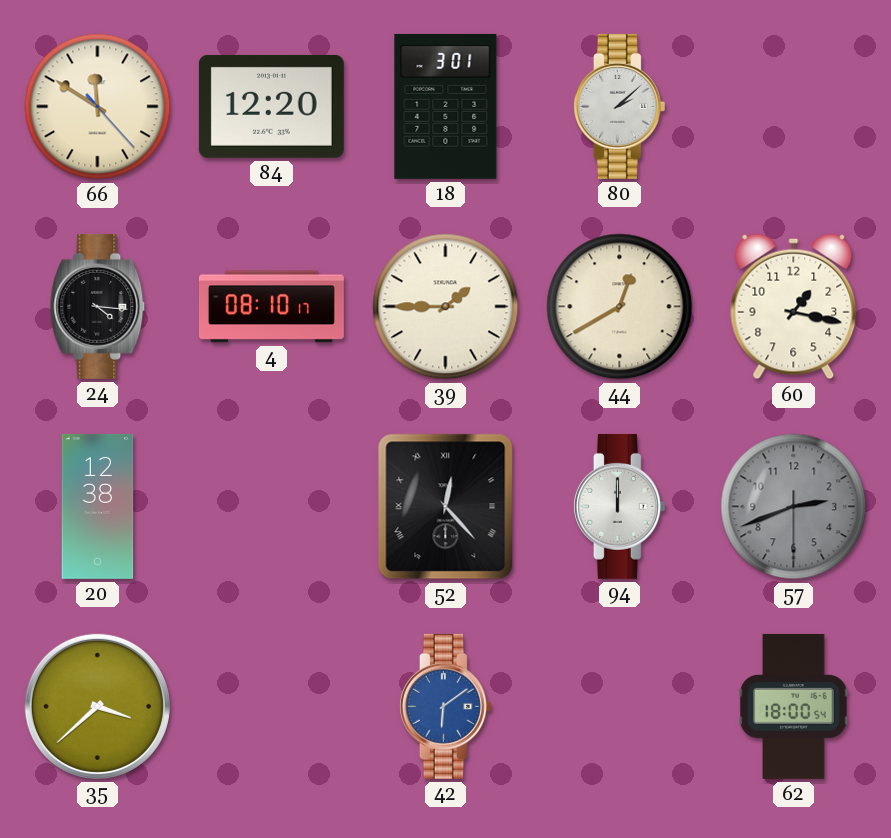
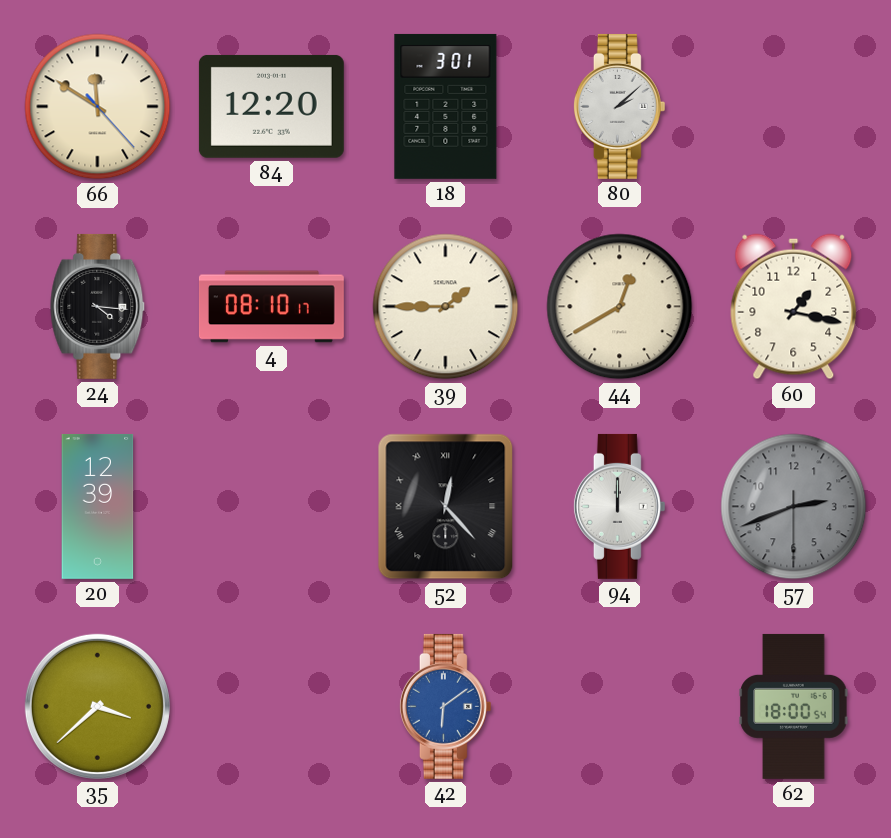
20: 12:38 -> 12:39
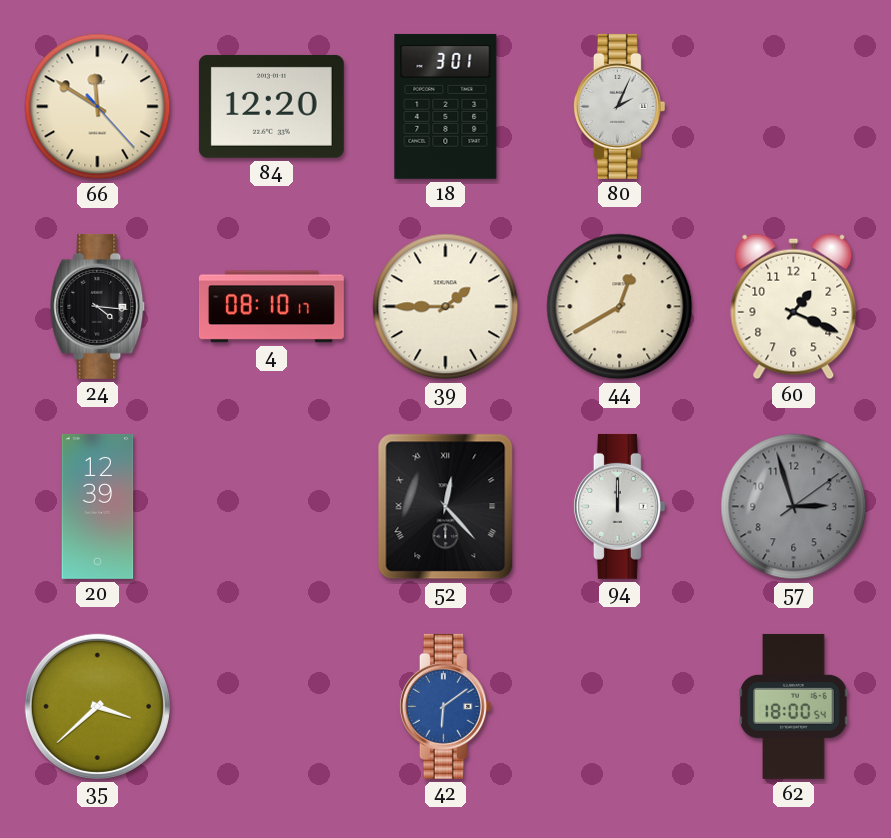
80: 2:08 -> 2:04
60: 1:17 -> 1:19
57: 2:41 -> 2:57
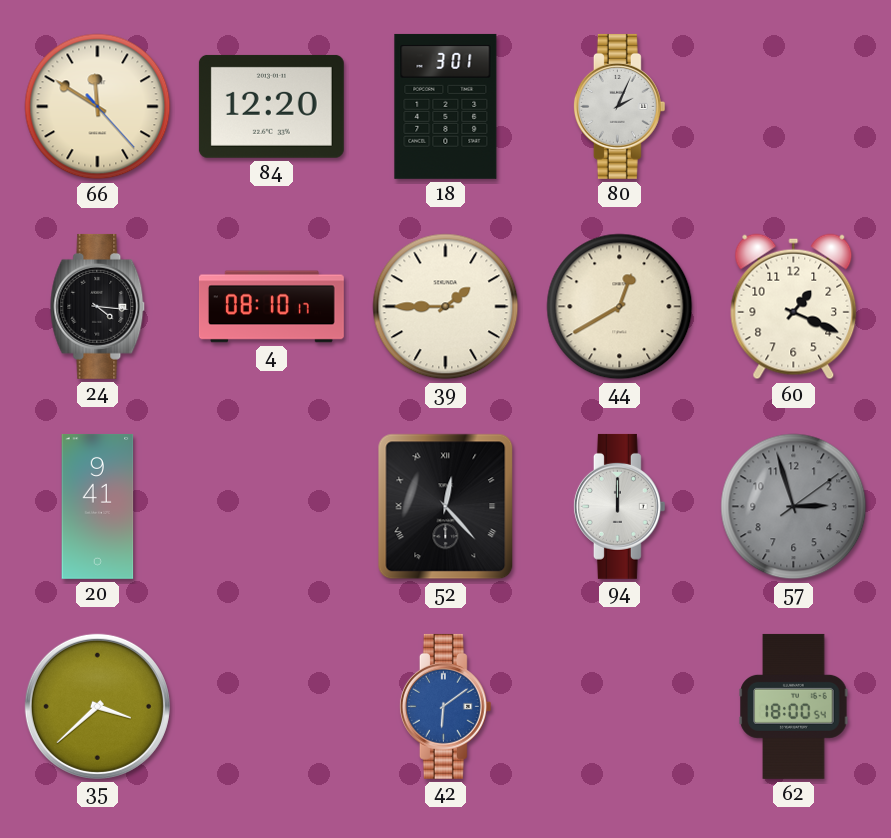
20: 12:39 -> 9:41
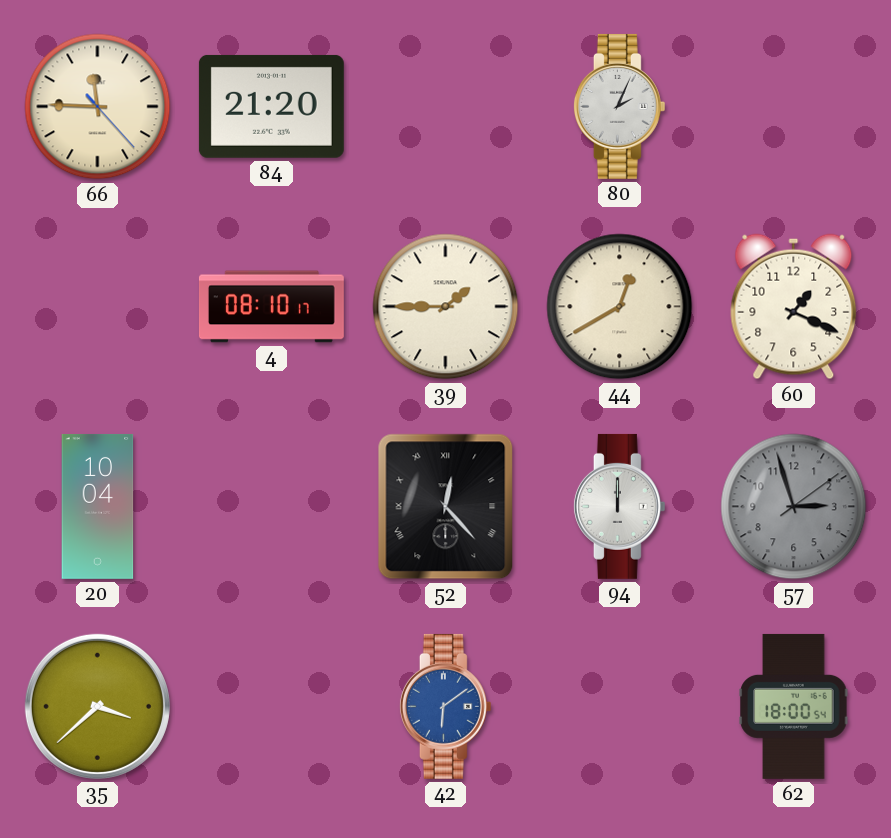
66: 11:50 -> 11:45
84: 12:20 -> 21:20
18: 3:01 -> none
24: 4:16 -> none
20: 9:41 -> 10:04
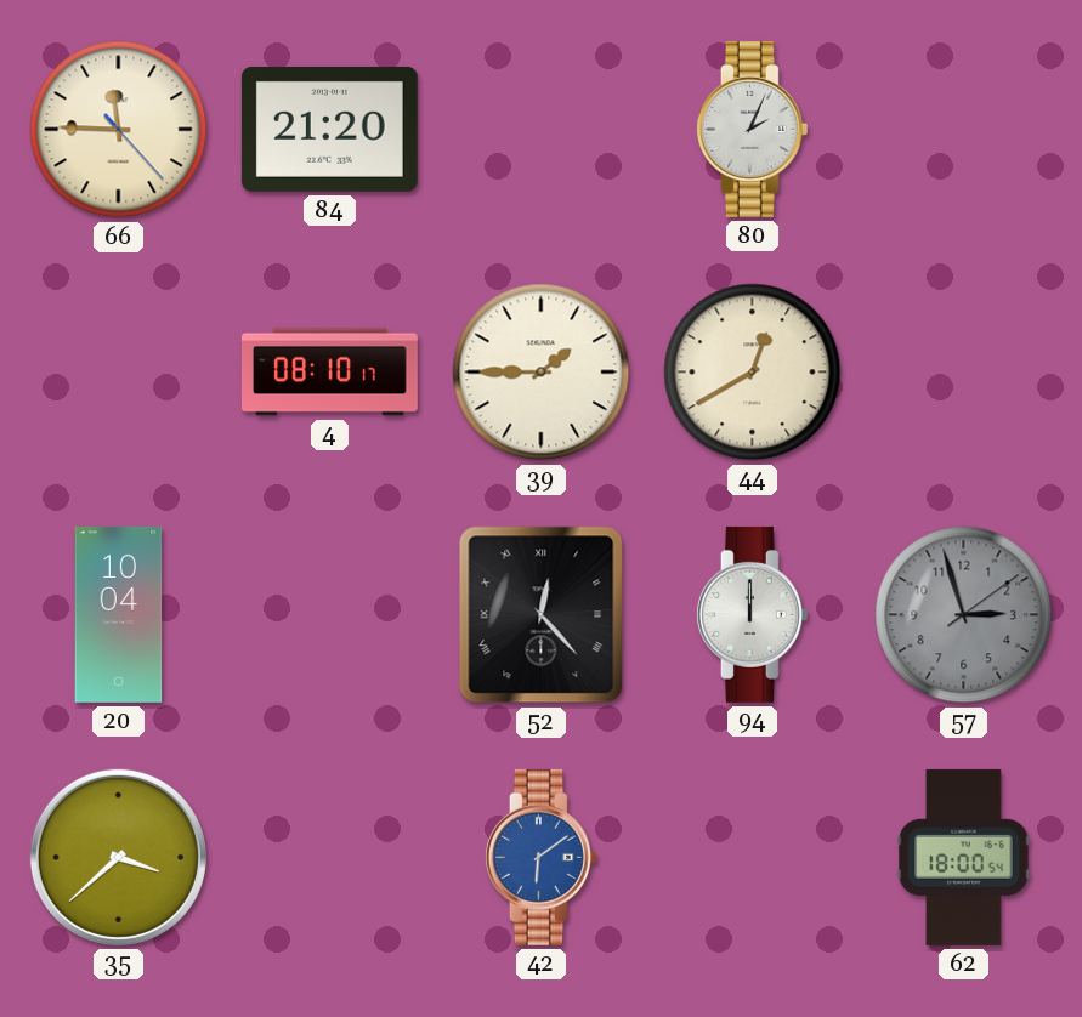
60: 1:19 -> none
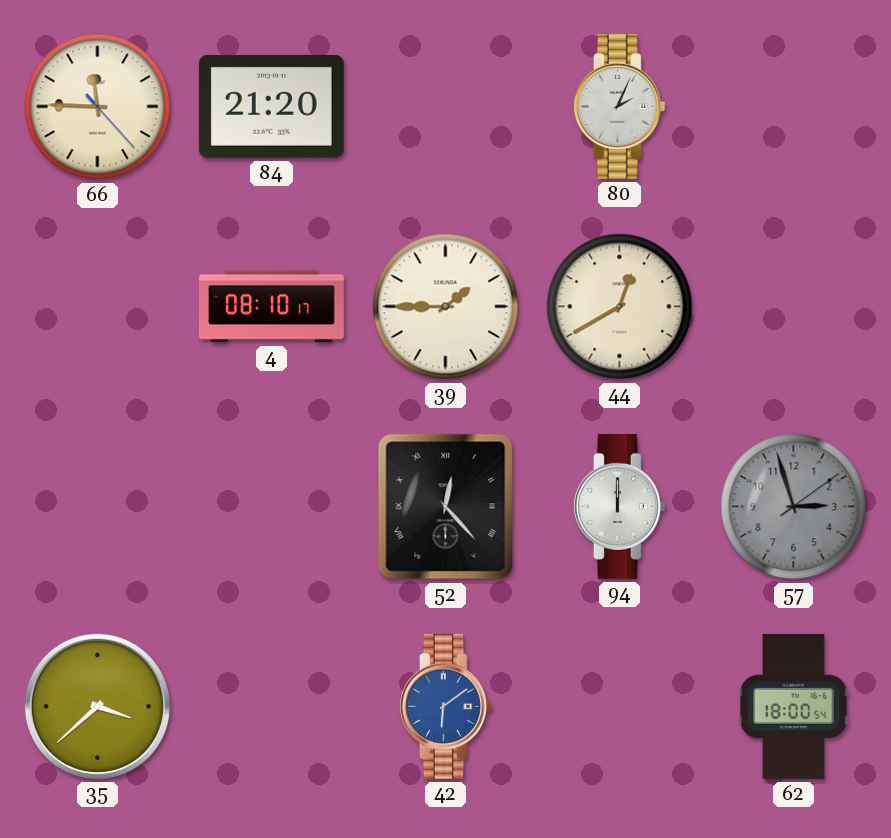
20: 10:04 -> none
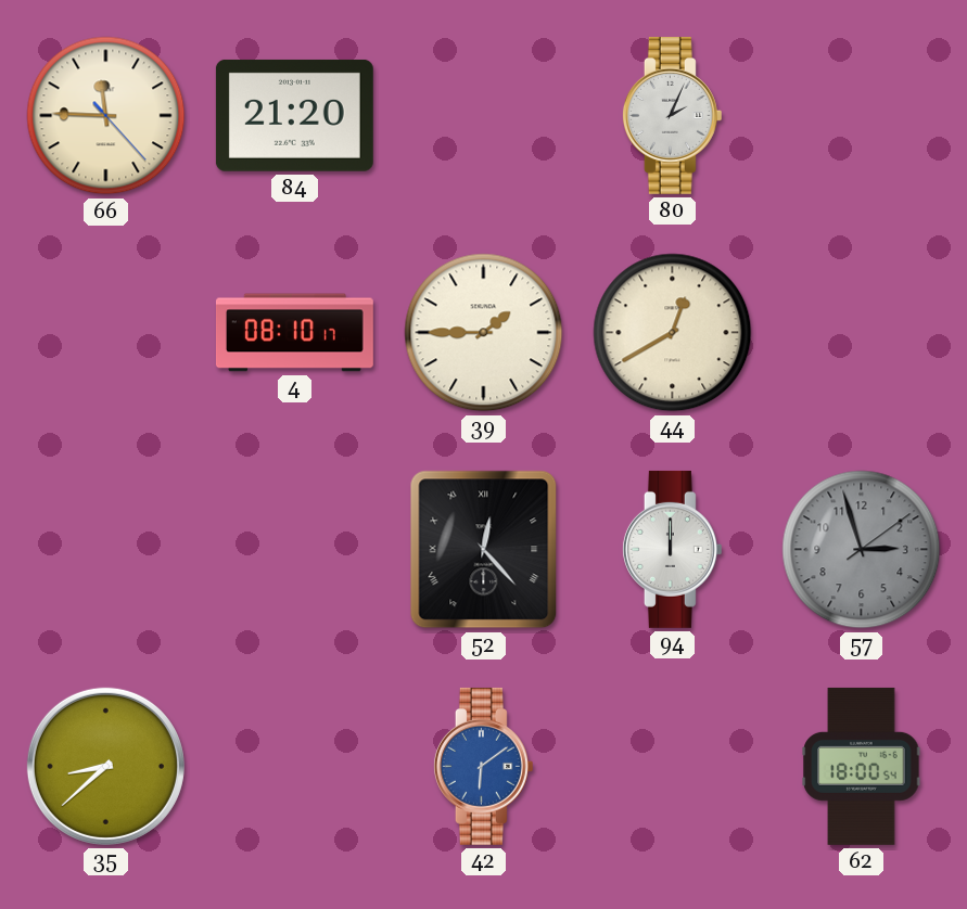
35: 3:38 -> 8:38
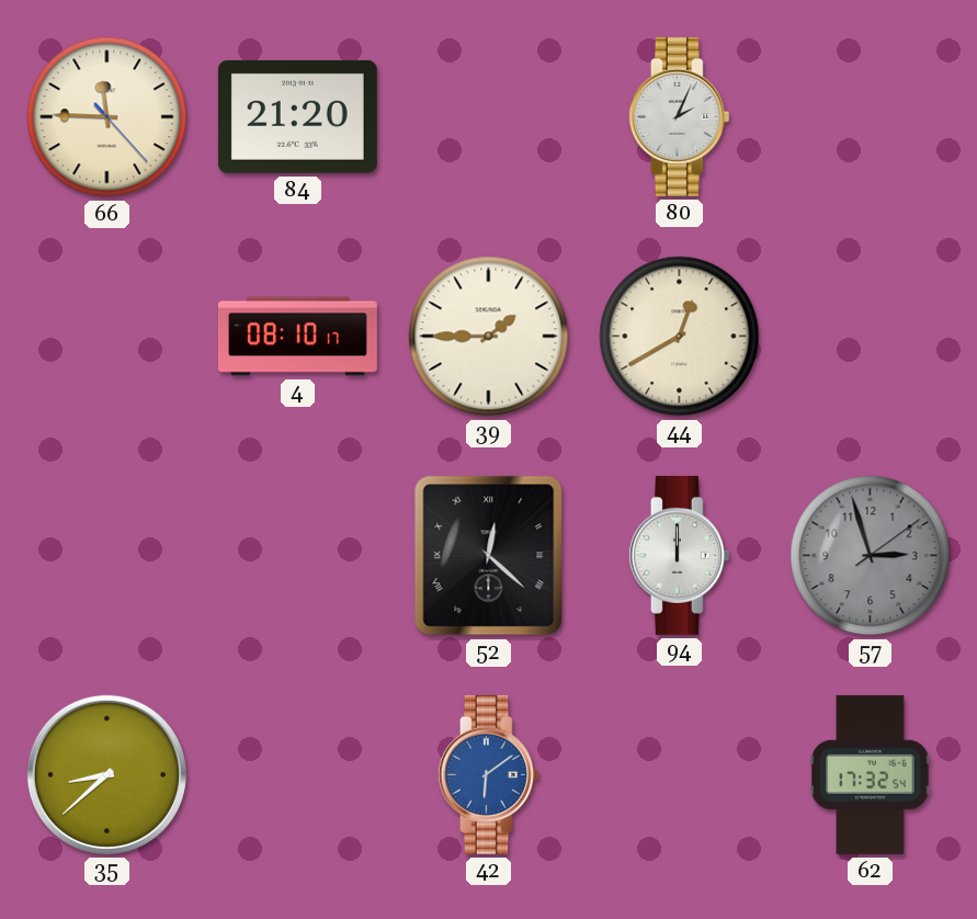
52: 12:23 -> 12:22
62: 18:00 -> 17:32
